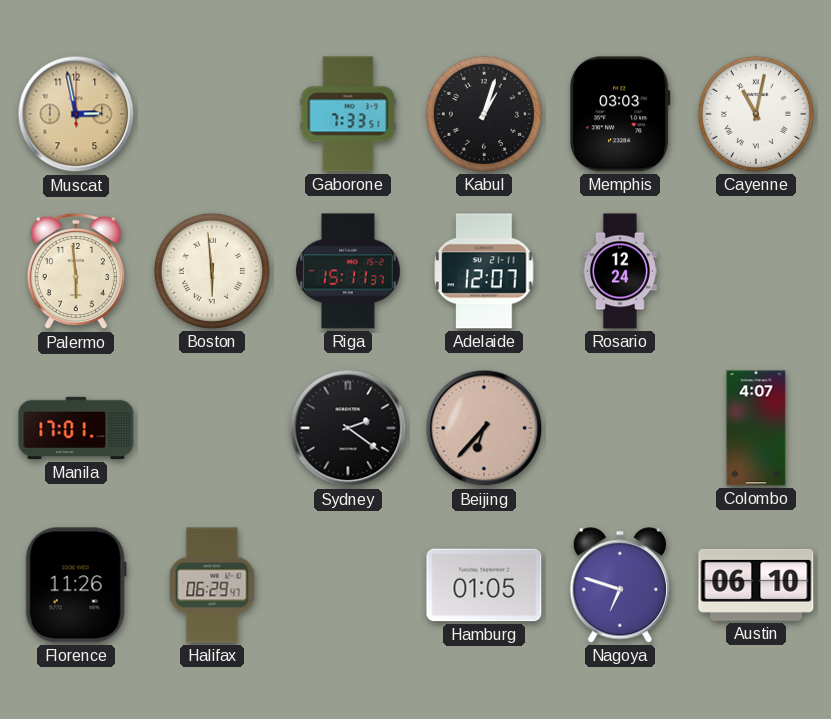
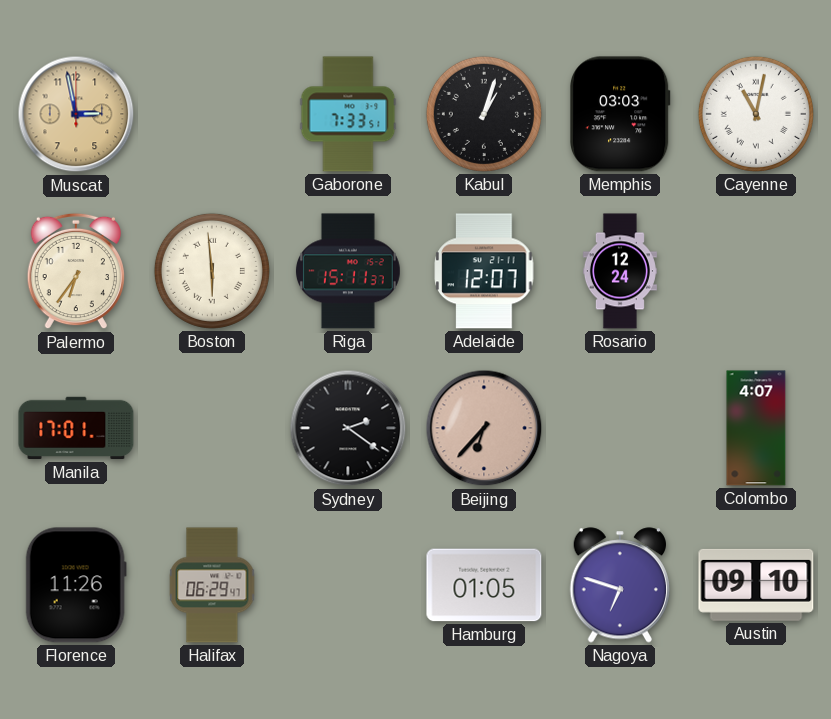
Palermo: 5:59 -> 6:36
Austin: 06:10 -> 09:10
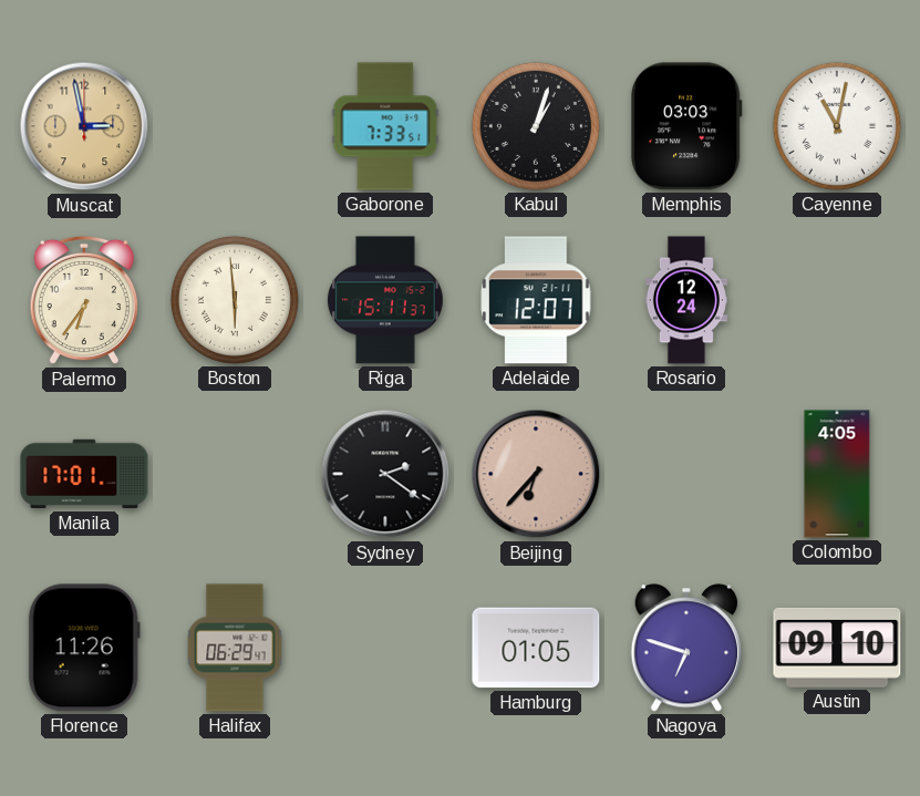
Colombo: 4:07 -> 4:05
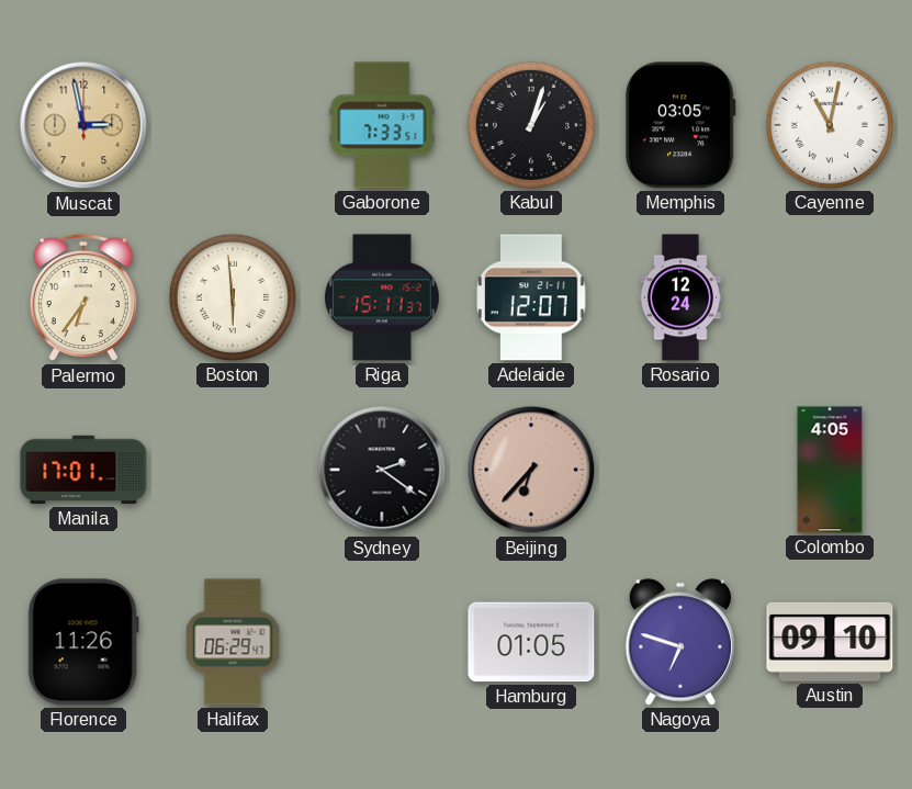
Memphis: 03:03 -> 03:05
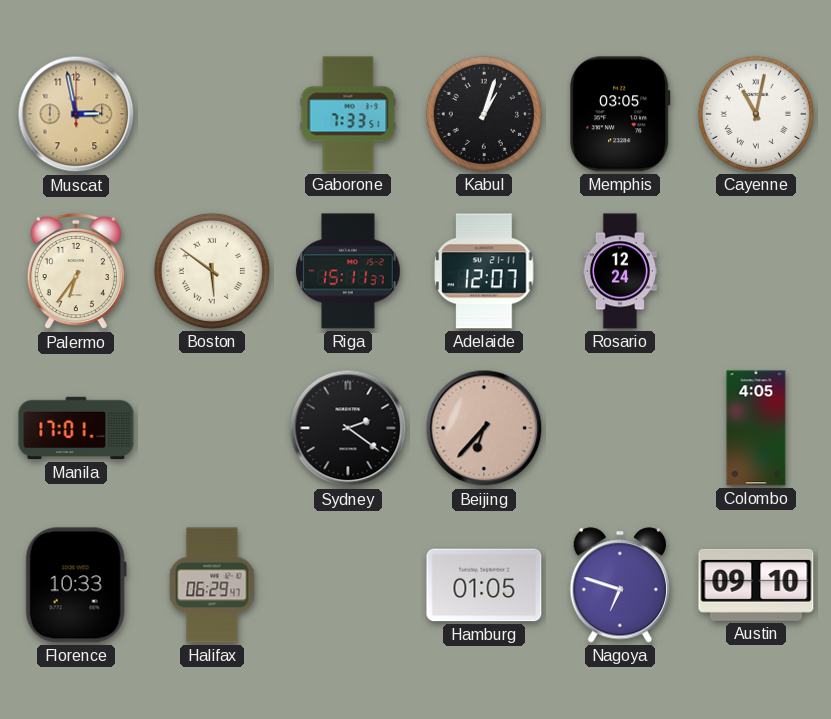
Boston: 5:59 -> 5:51
Florence: 11:26 -> 10:33
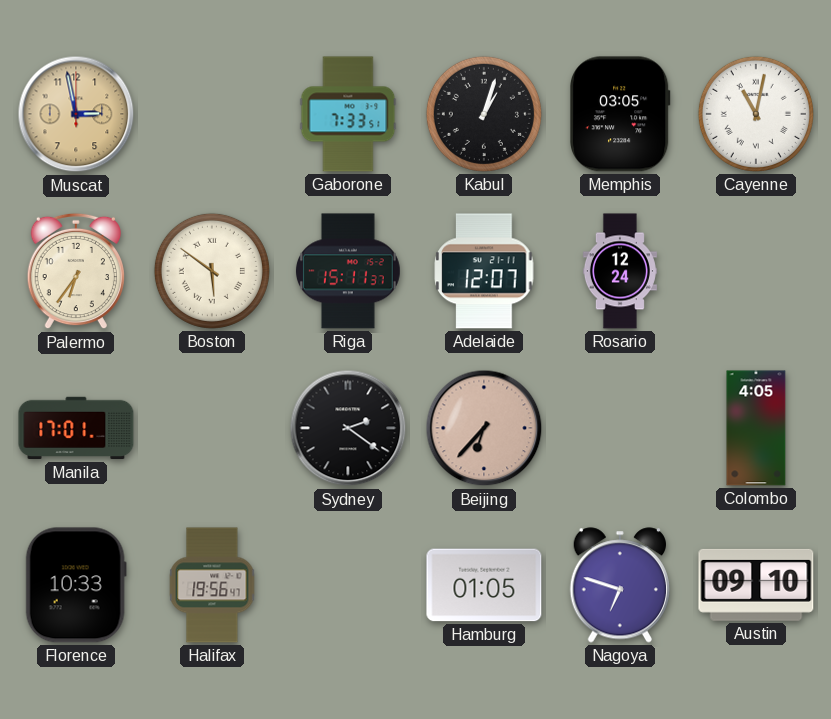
Halifax: 06:29 -> 19:56
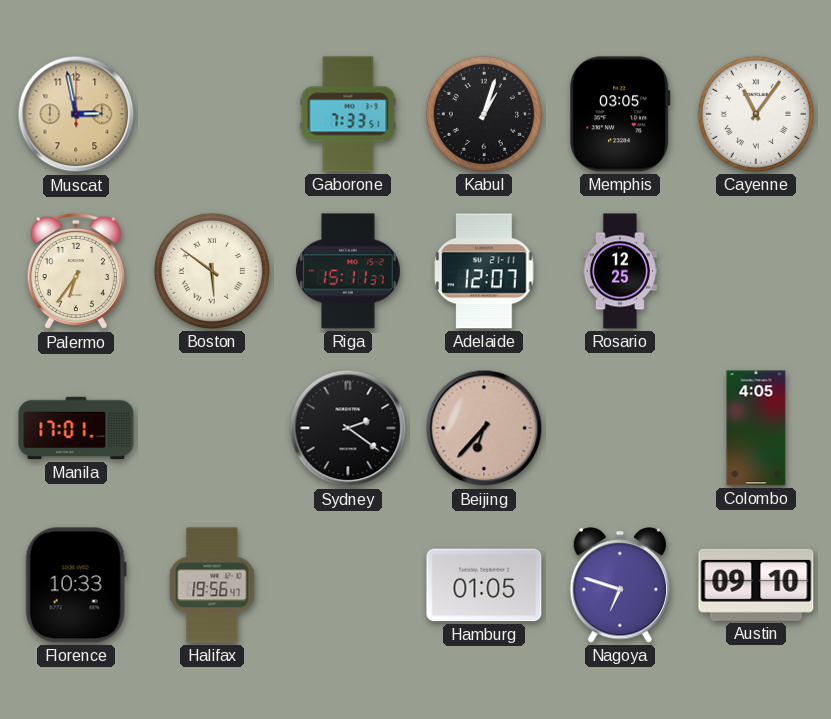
Cayenne: 11:02 -> 11:06
Rosario: 12:24 -> 12:25
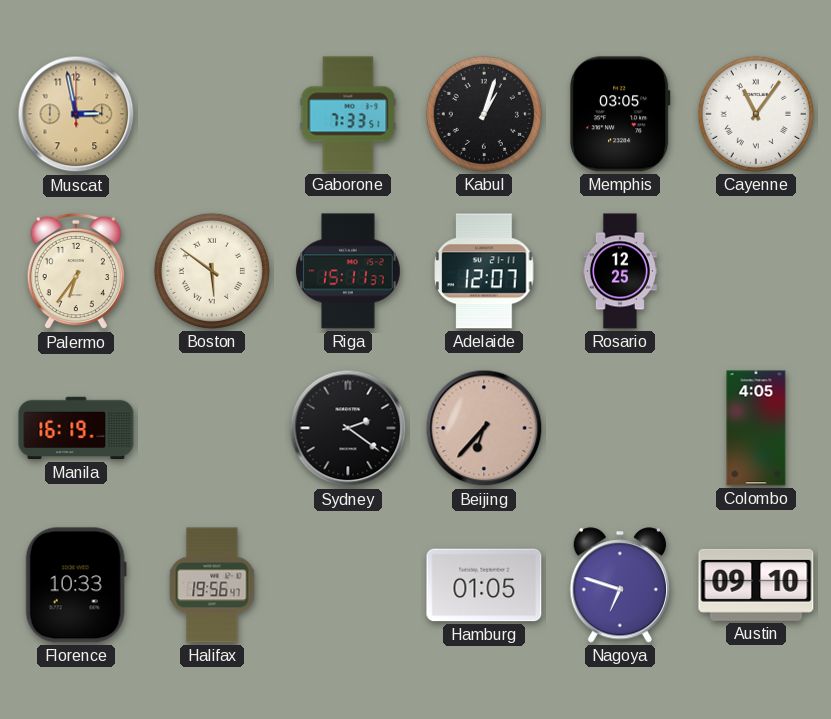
Manila: 17:01 -> 16:19
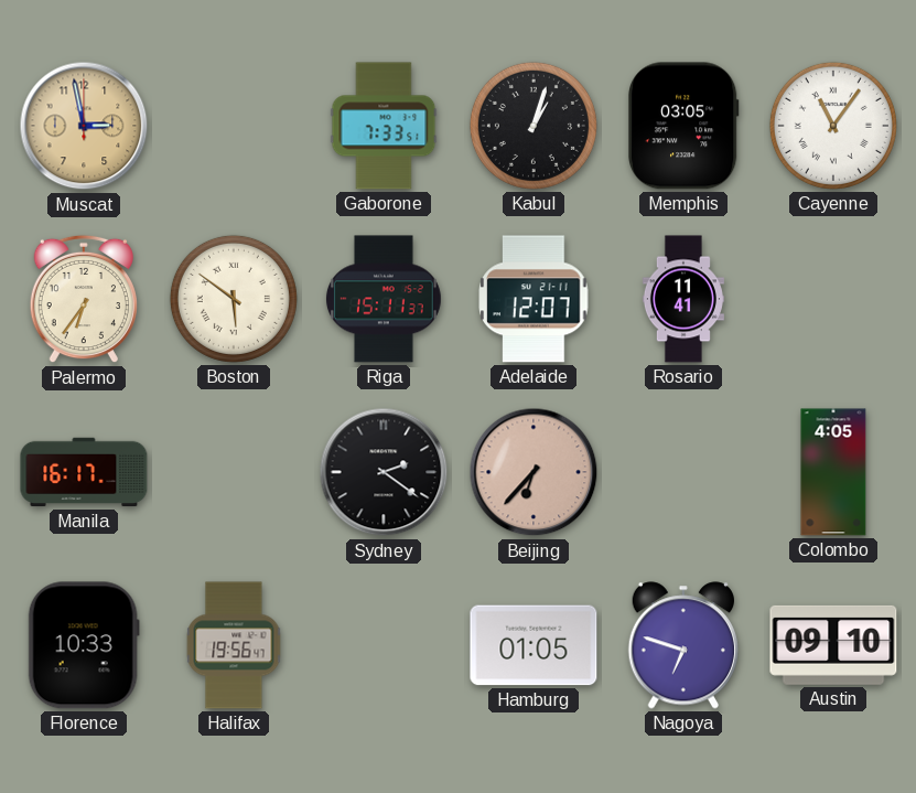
Rosario: 12:25 -> 11:41
Manila: 16:19 -> 16:17
